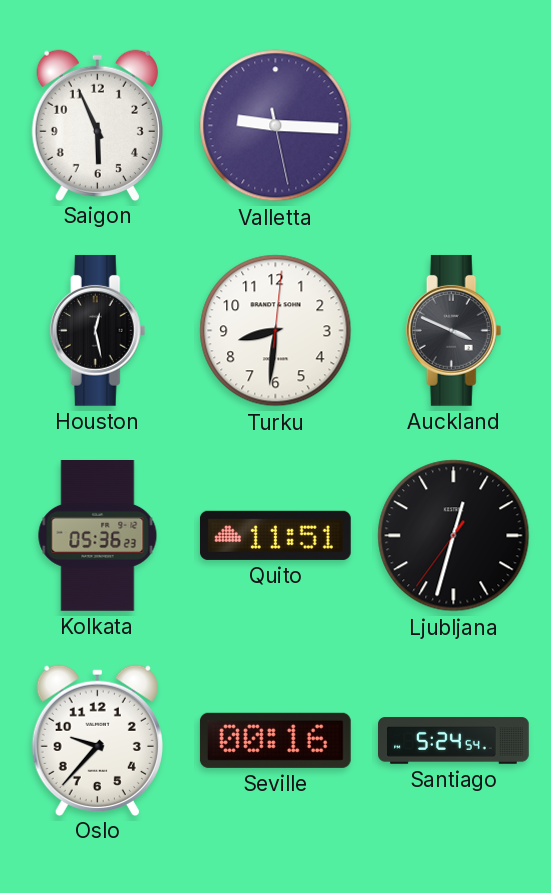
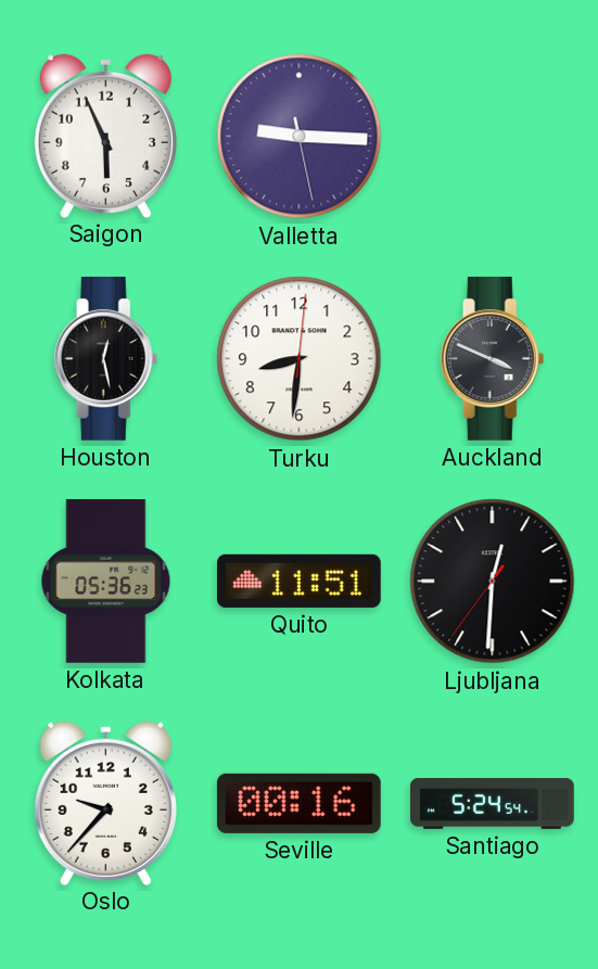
Ljubljana: 12:32 -> 12:30
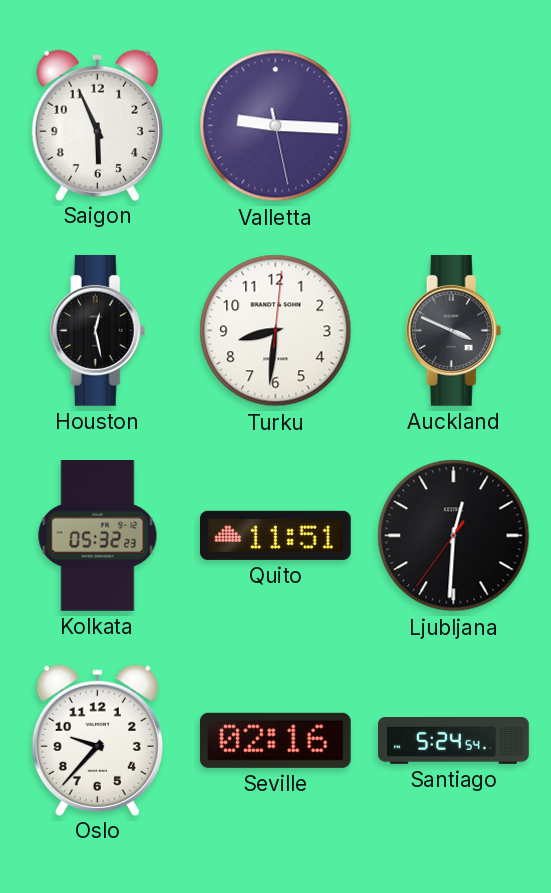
Kolkata: 05:36 -> 05:32
Seville: 00:16 -> 02:16
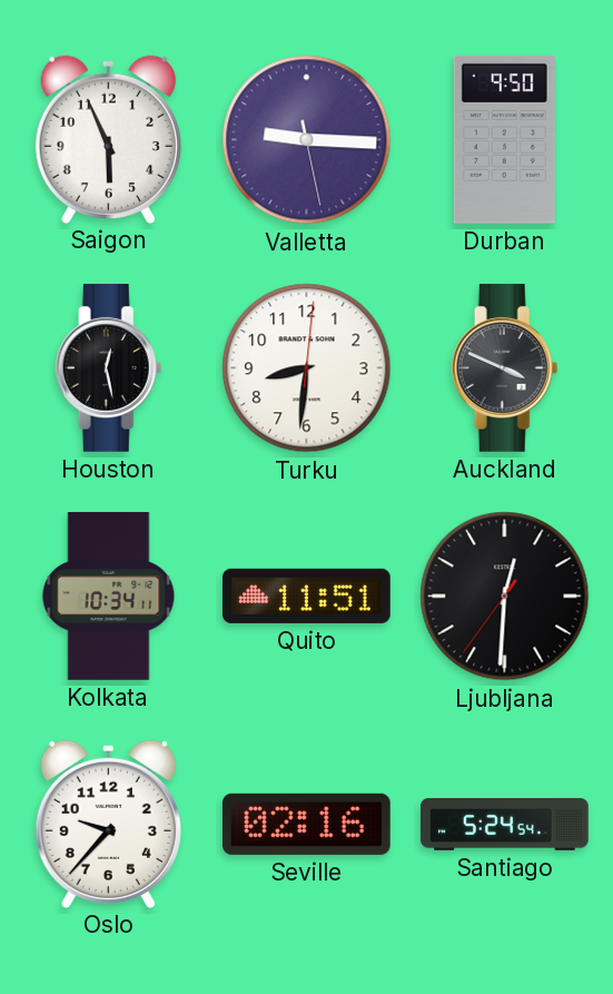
Durban: none -> 9:50
Kolkata: 05:32 -> 10:34
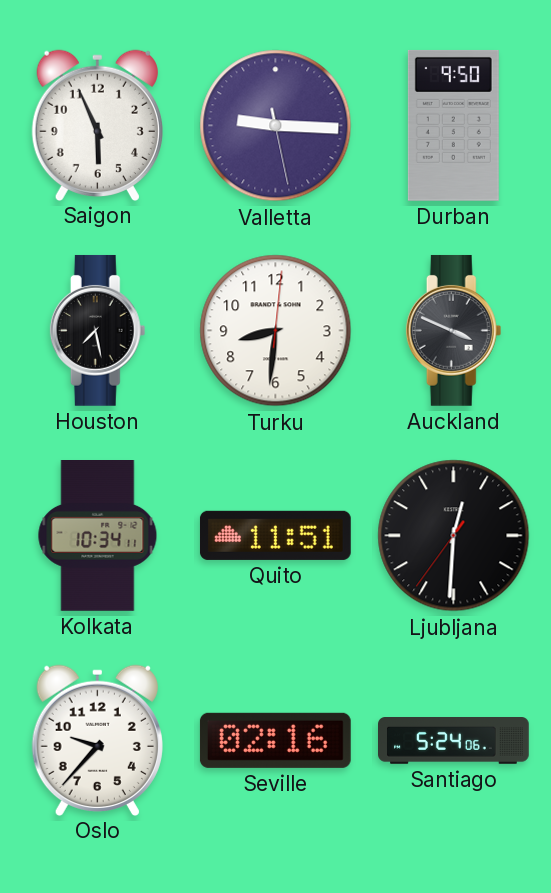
Houston: 12:28 -> 7:28
Santiago: 5:24:54 -> 5:24:06
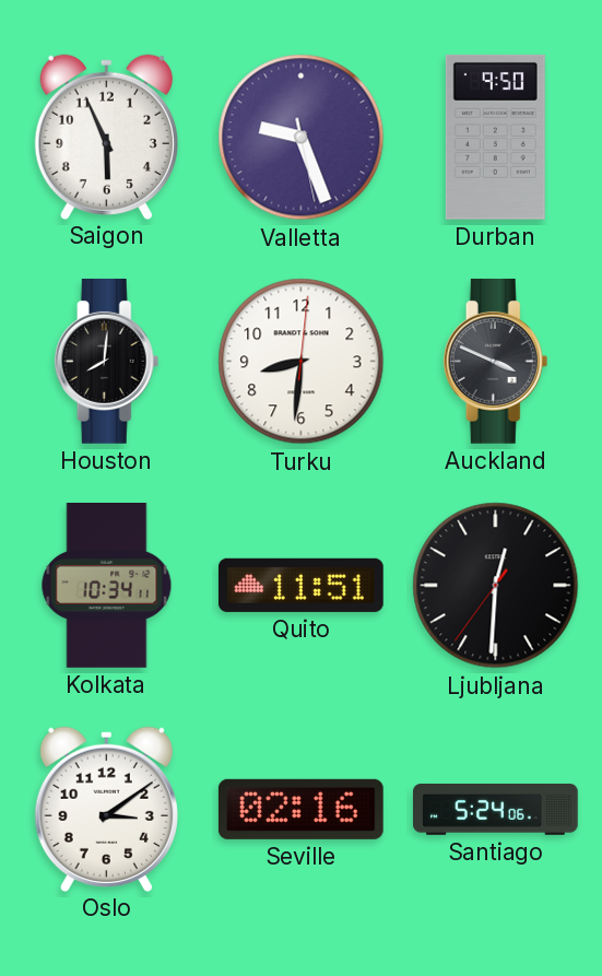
Valletta: 9:15 -> 9:26
Houston: 7:28 -> 8:01
Oslo: 9:37 -> 3:09
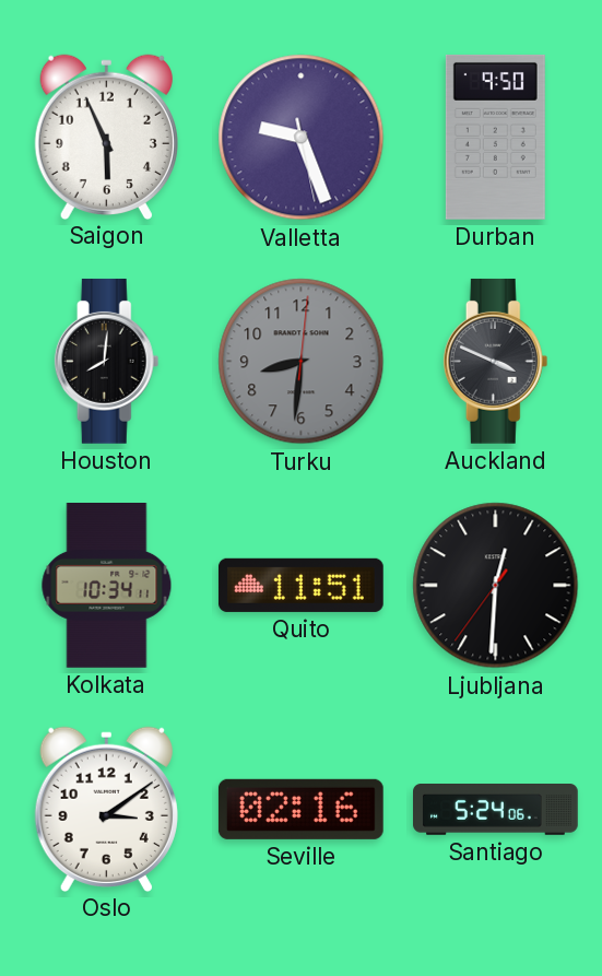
Turku dial: white -> grey
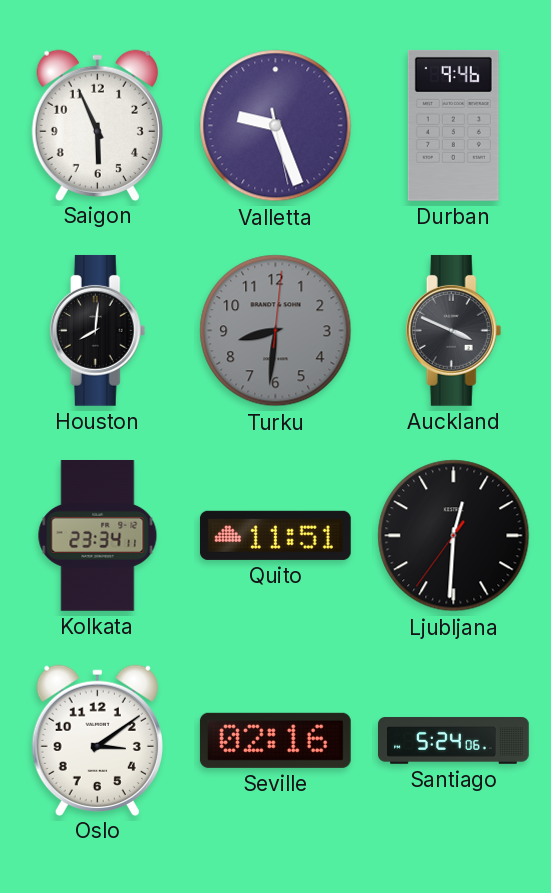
Durban: 9:50 -> 9:46
Kolkata: 10:34 -> 23:34
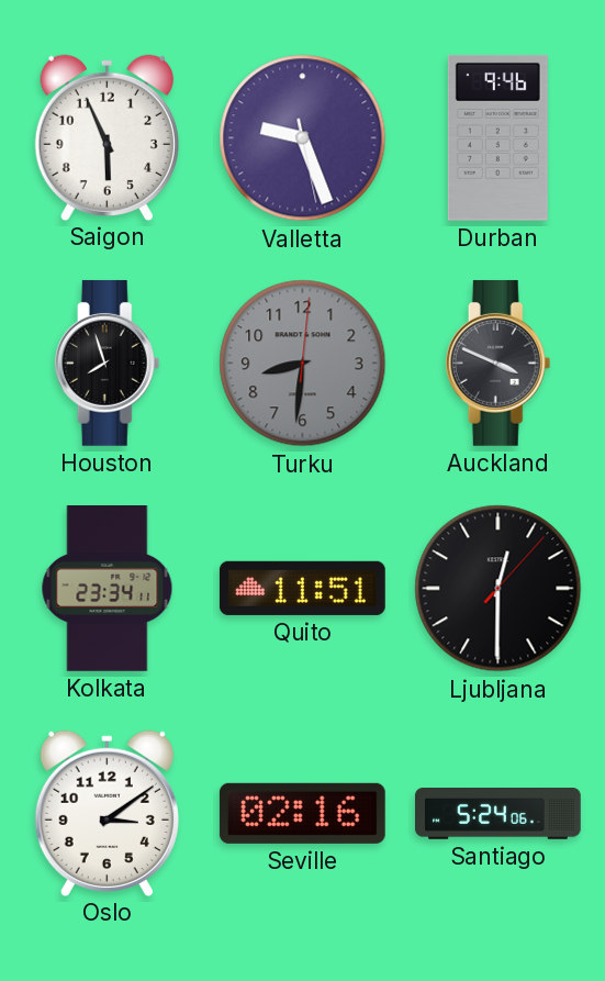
Houston: 8:01 -> 7:57
Ljubljana: 12:30:36 -> 12:30:07
